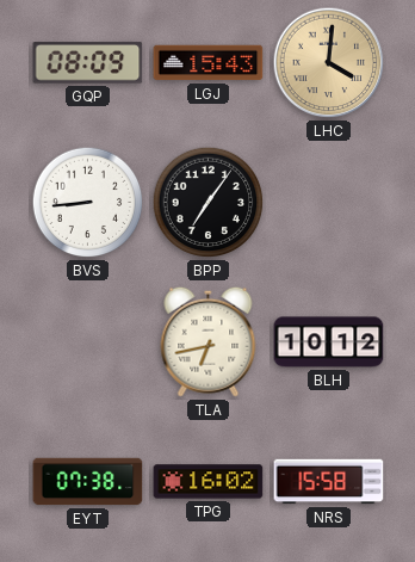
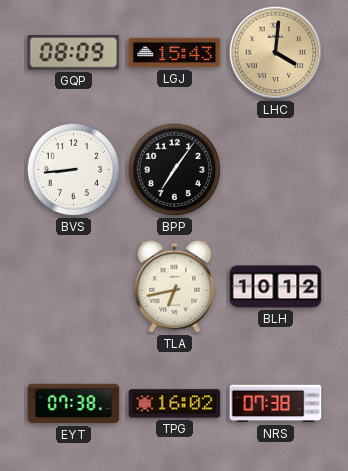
NRS: 15:58 -> 07:38
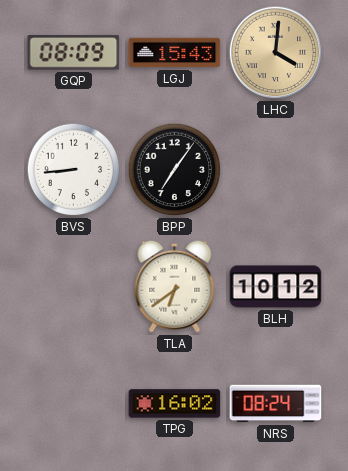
TLA: 6:43 -> 6:39
EYT: 07:38 -> none
NRS: 07:38 -> 08:24
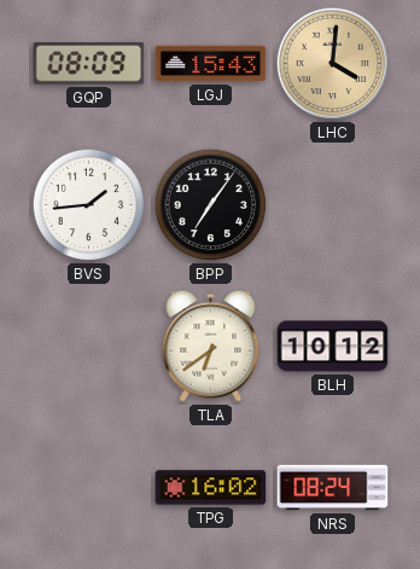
BVS: 8:44 -> 1:44
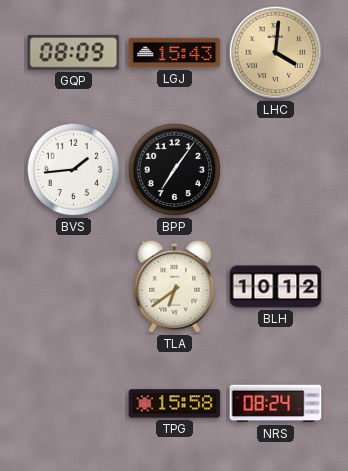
TPG: 16:02 -> 15:58
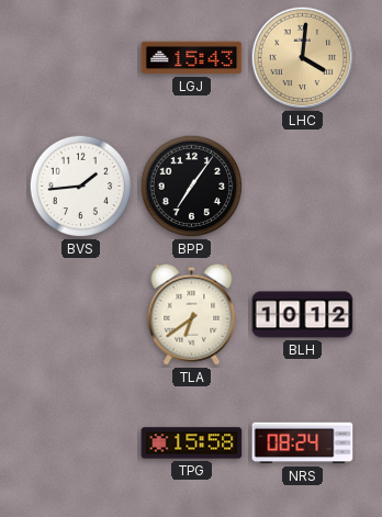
GQP: 08:09 -> none
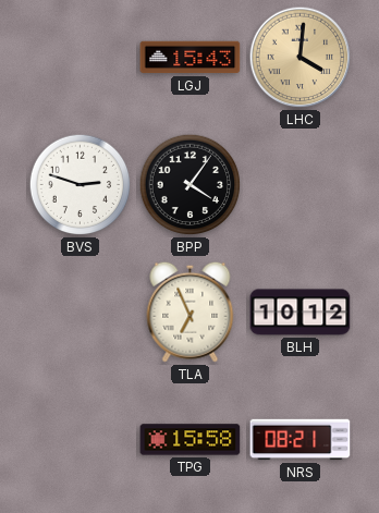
BVS: 1:44 -> 2:48
BPP: 7:06 -> 4:06
TLA: 6:39 -> 6:56
NRS: 08:24 -> 08:21
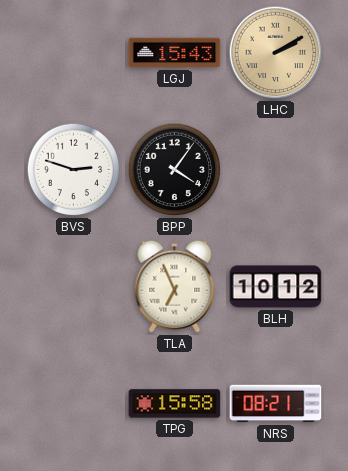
LHC: 4:01 -> 2:10
